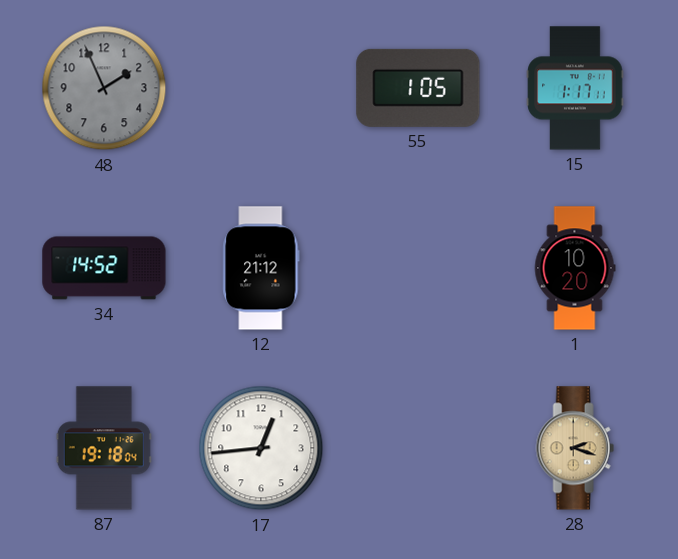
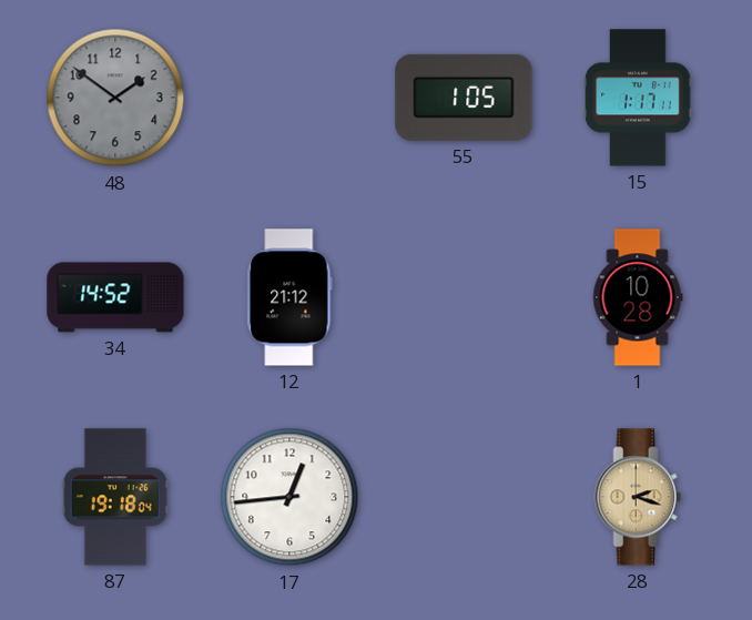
48: 1:56 -> 1:51
1: 10:20 -> 10:28
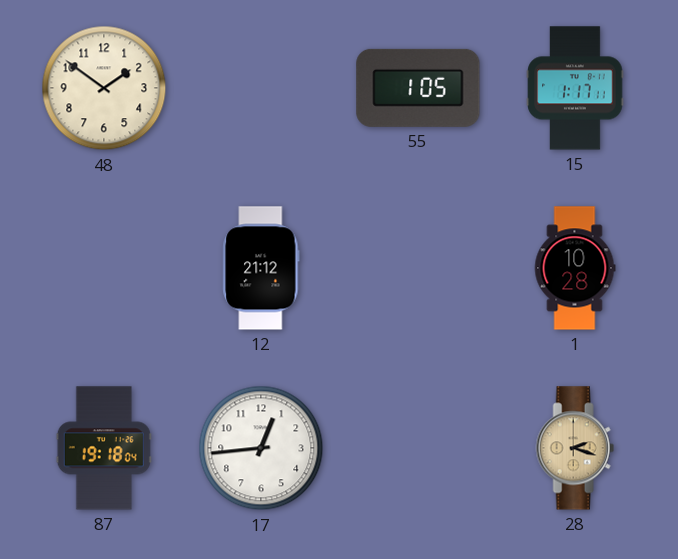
48 dial: grey -> cream
34: 14:52 -> none
